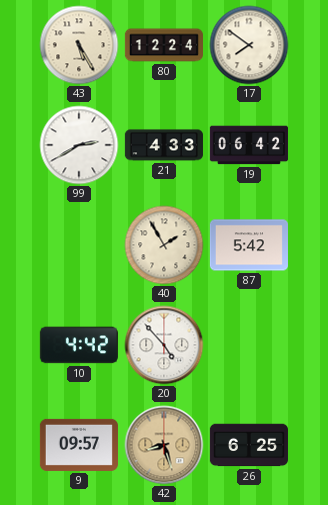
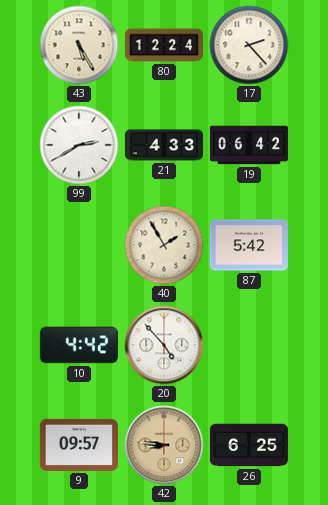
17: 7:51 -> 2:23
42: 8:27 -> 8:46
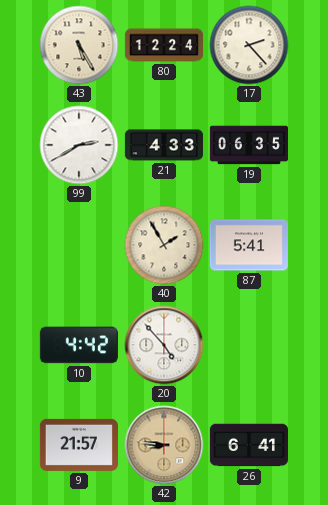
19: 06:42 -> 06:35
87: 5:42 -> 5:41
9: 09:57 -> 21:57
26: 6:25 -> 6:41
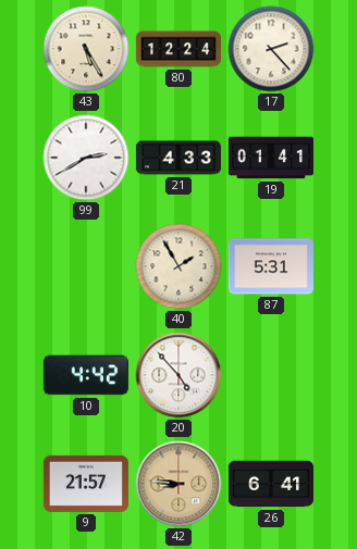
19: 06:35 -> 01:41
87: 5:41 -> 5:31
